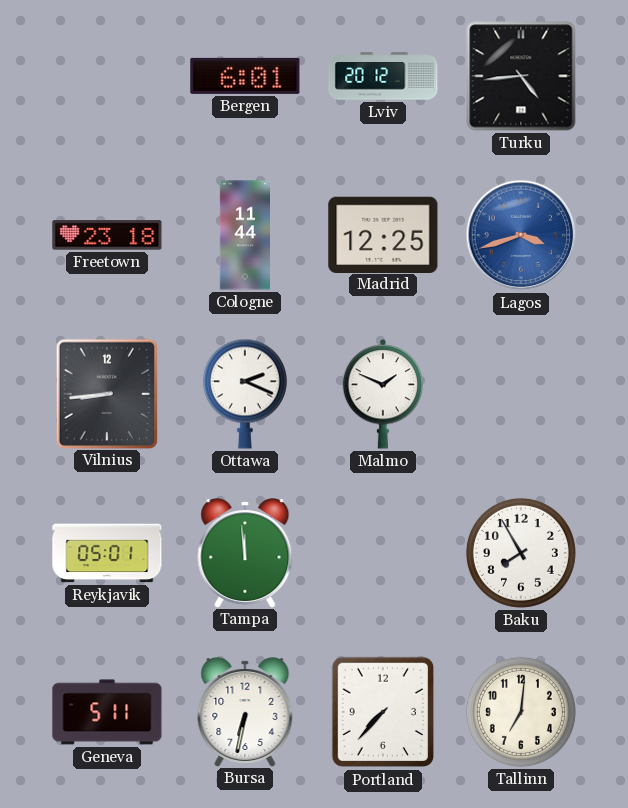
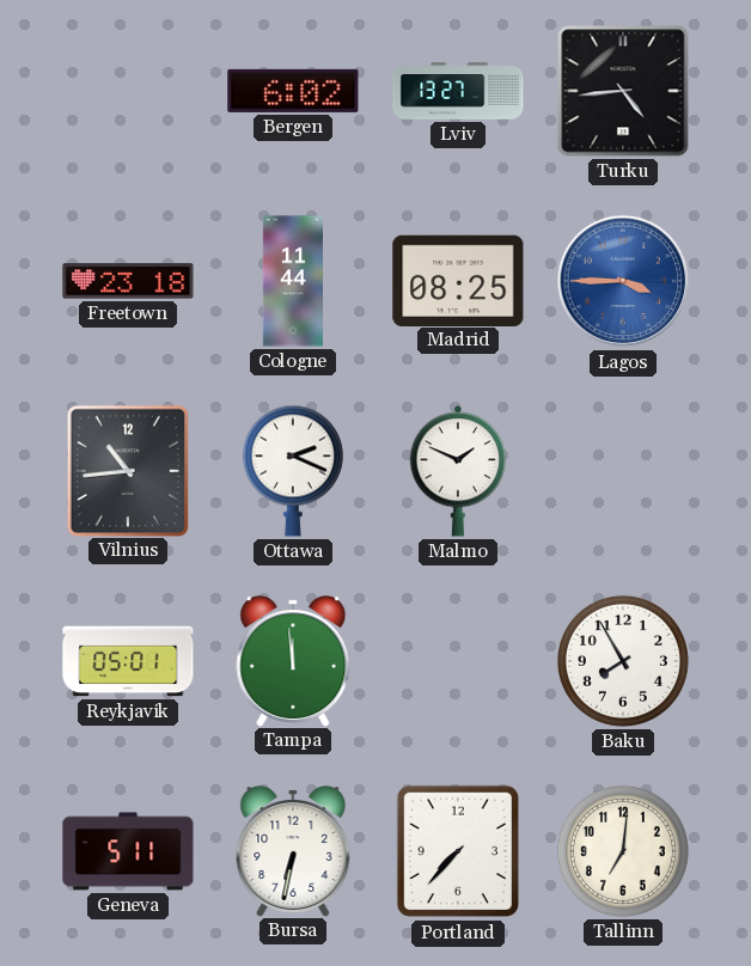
Bergen: 6:01 -> 6:02
Lviv: 20:12 -> 13:27
Madrid: 12:25 -> 08:25
Lagos: 3:42 -> 3:45
Vilnius: 8:44 -> 10:44
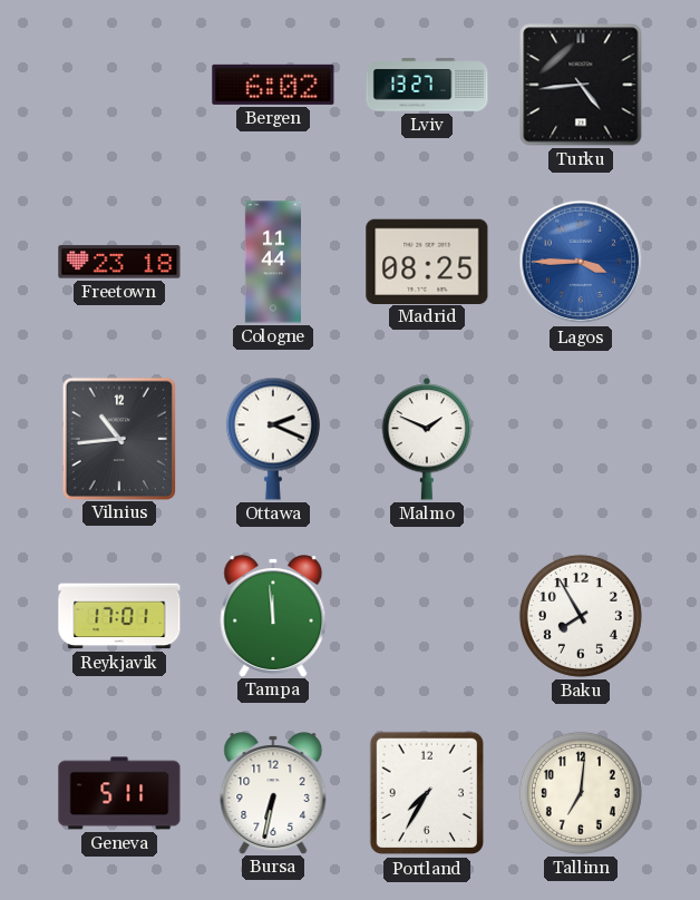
Reykjavik: 05:01 -> 17:01
Portland: 7:37 -> 7:35
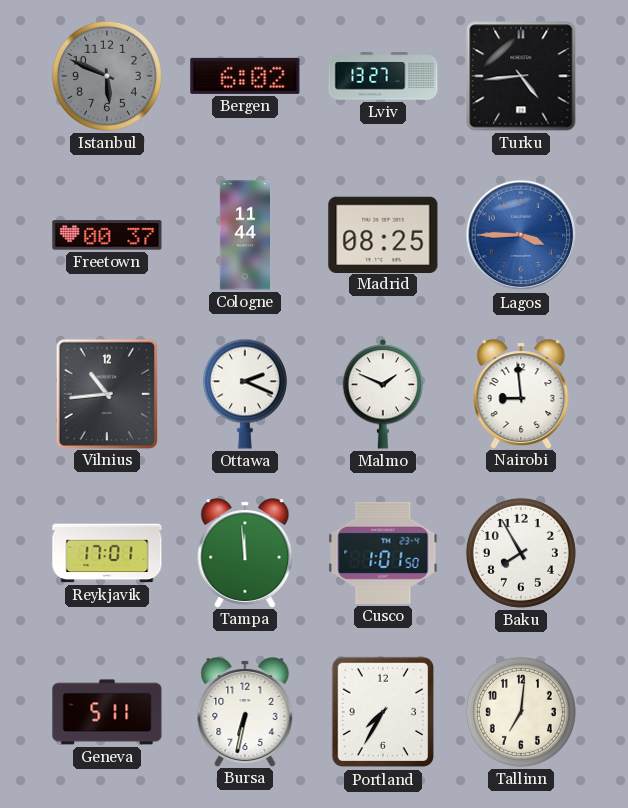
Istanbul: none -> 5:49
Freetown: 23:18 -> 00:37
Nairobi: none -> 8:59
Cusco: none -> 1:01
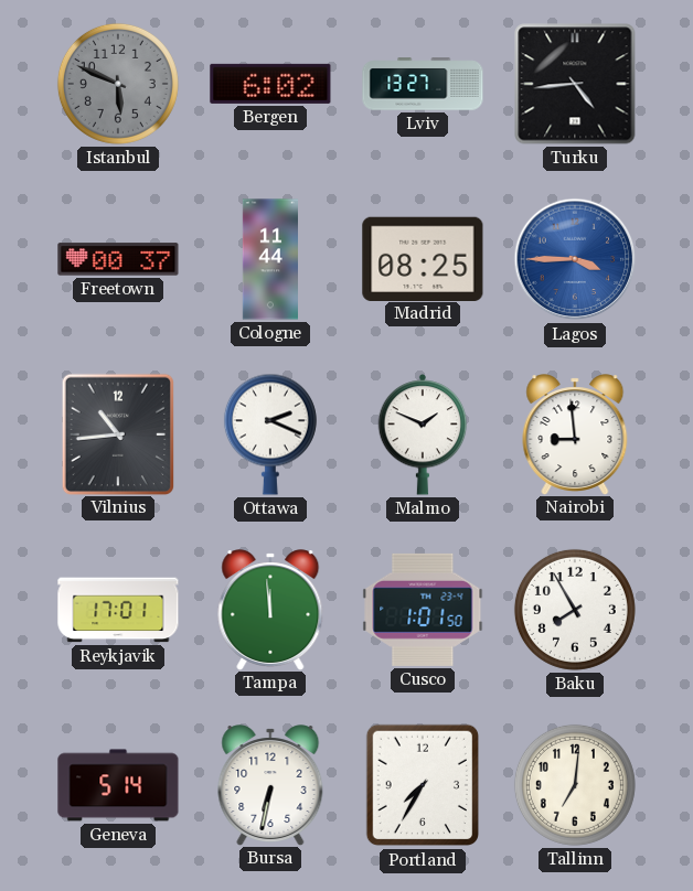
Geneva: 5:11 -> 5:14
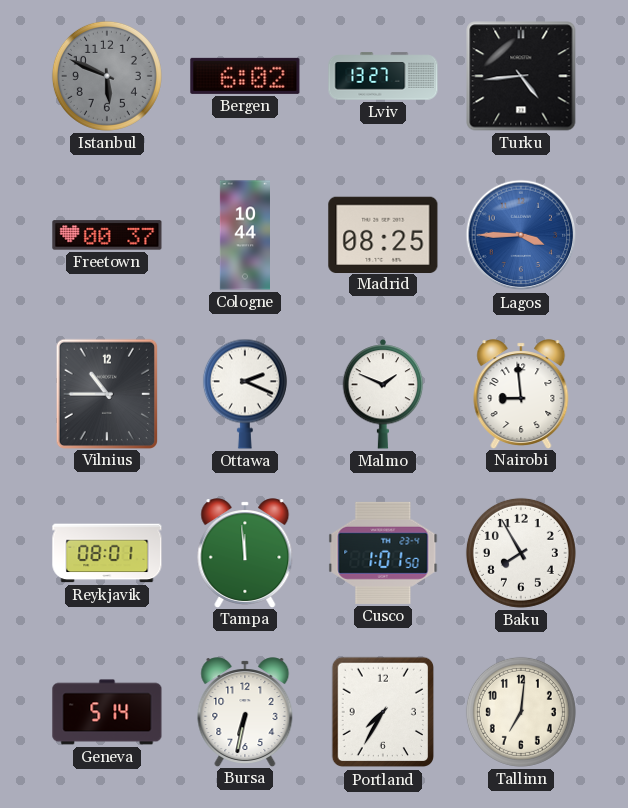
Cologne: 11:44 -> 10:44
Vilnius: 10:44 -> 10:45
Reykjavik: 17:01 -> 08:01
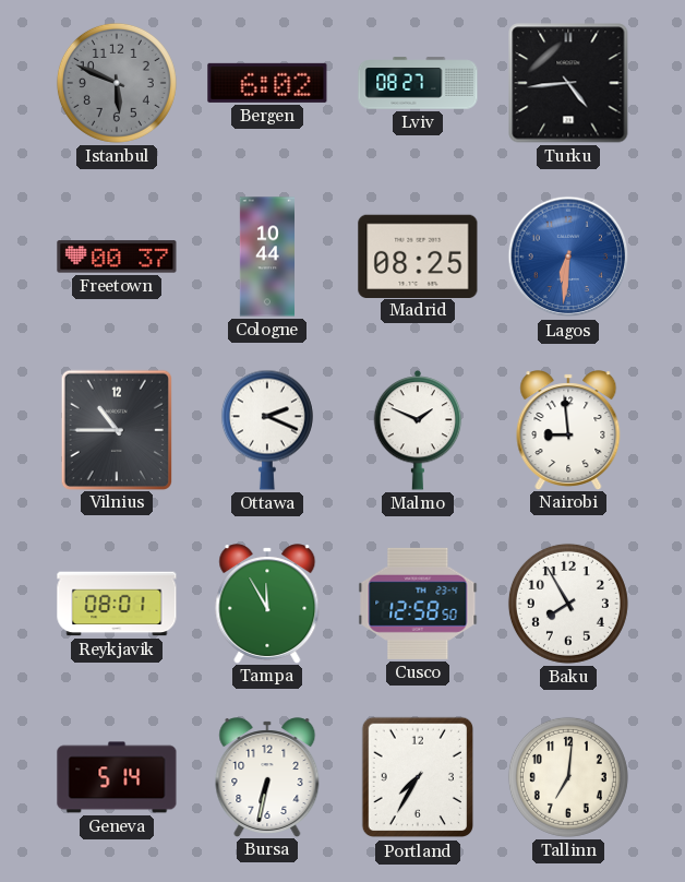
Lviv: 13:27 -> 08:27
Lagos: 3:45 -> 6:31
Tampa: 11:59 -> 11:55
Cusco: 1:01 -> 12:58
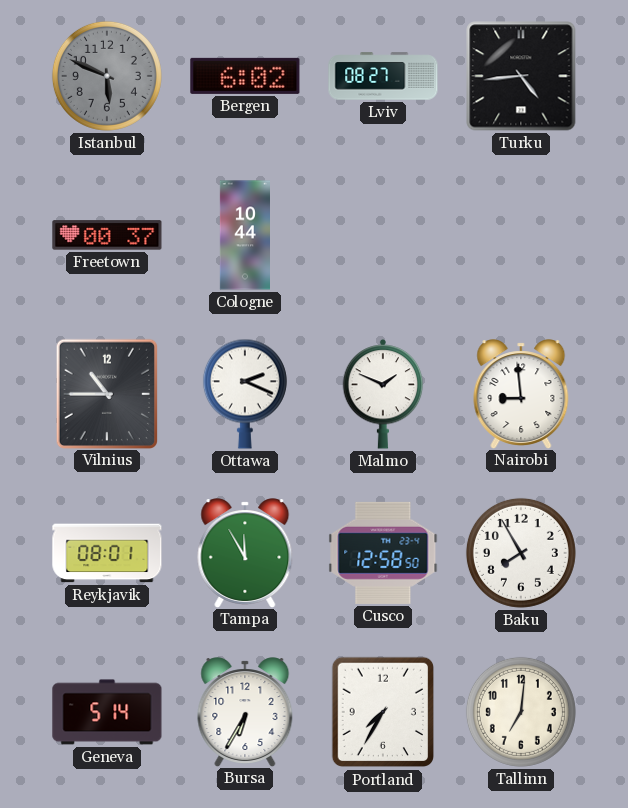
Madrid: 08:25 -> none
Lagos: 6:31 -> none
Bursa: 6:32 -> 6:35
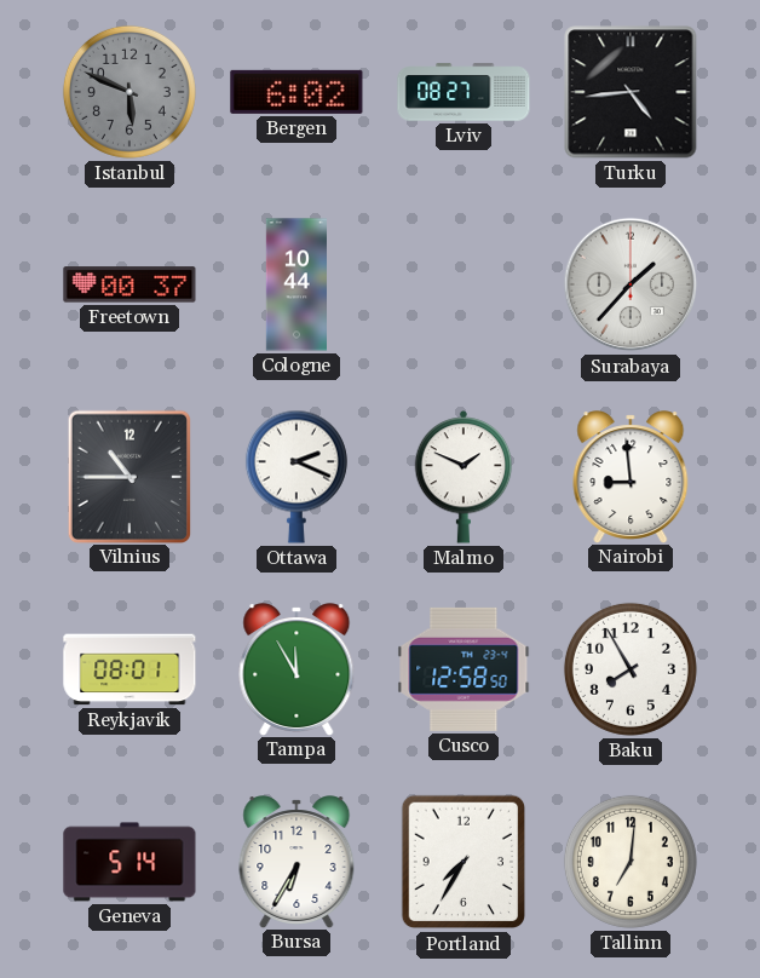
Surabaya: none -> 1:37
